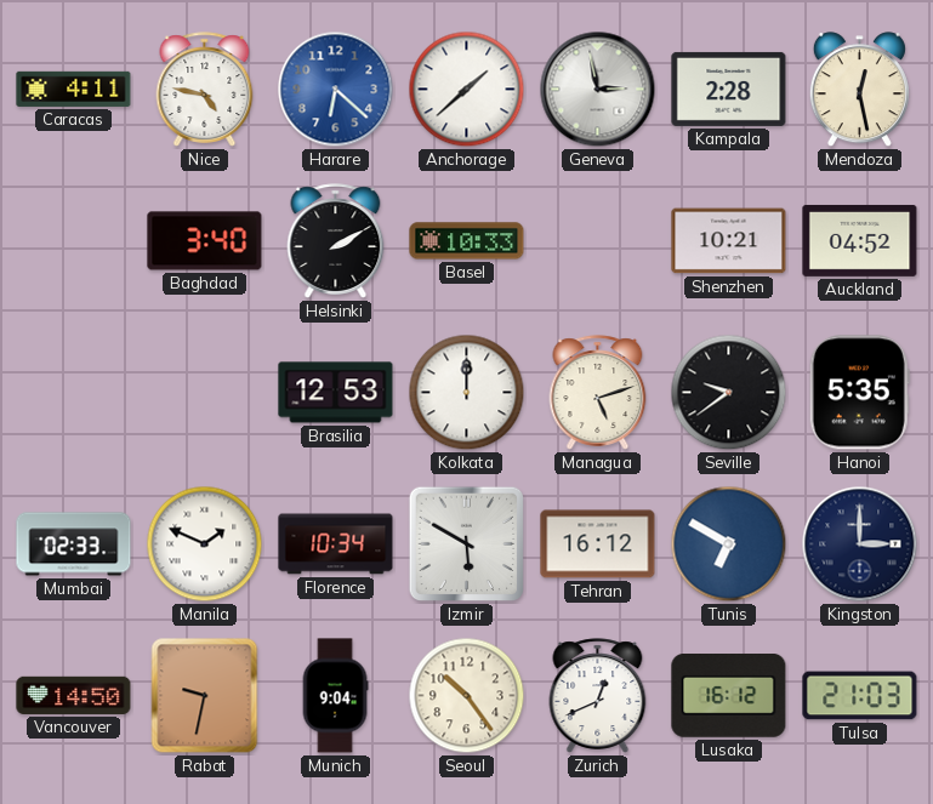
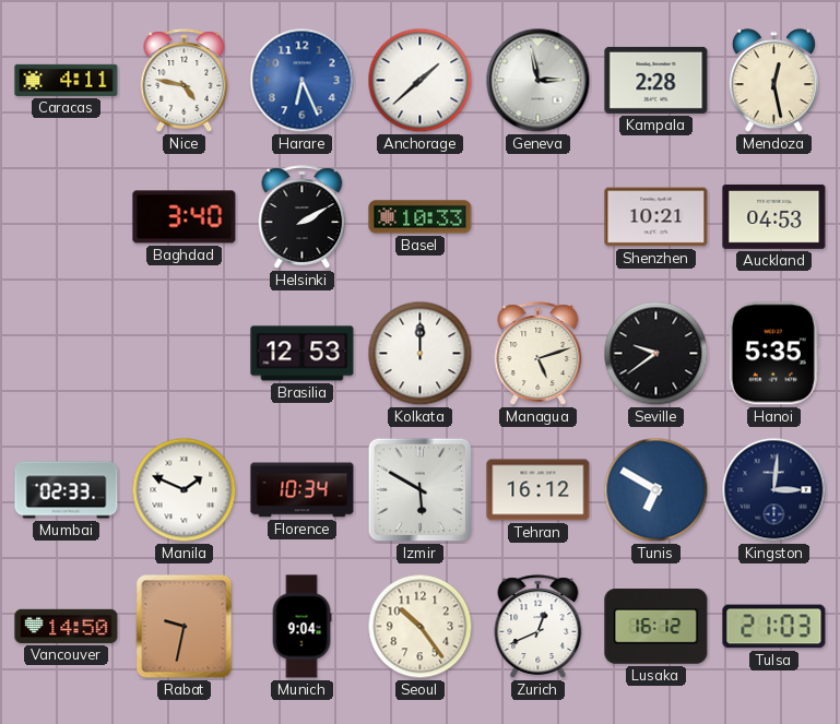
Harare: 6:22 -> 6:26
Auckland: 04:52 -> 04:53
Kingston: 3:00 -> 3:01
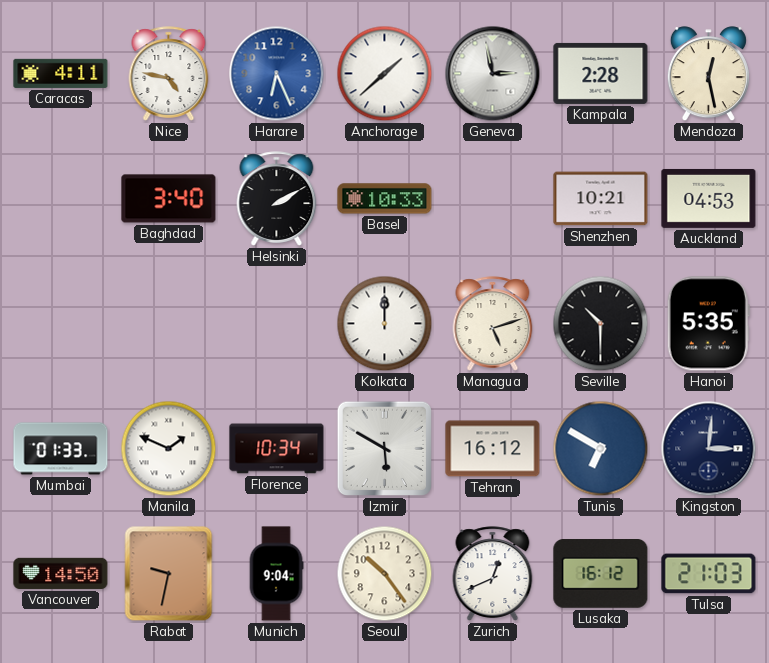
Brasilia: 12:53 -> none
Seville: 9:39 -> 10:30
Mumbai: 02:33 -> 01:33
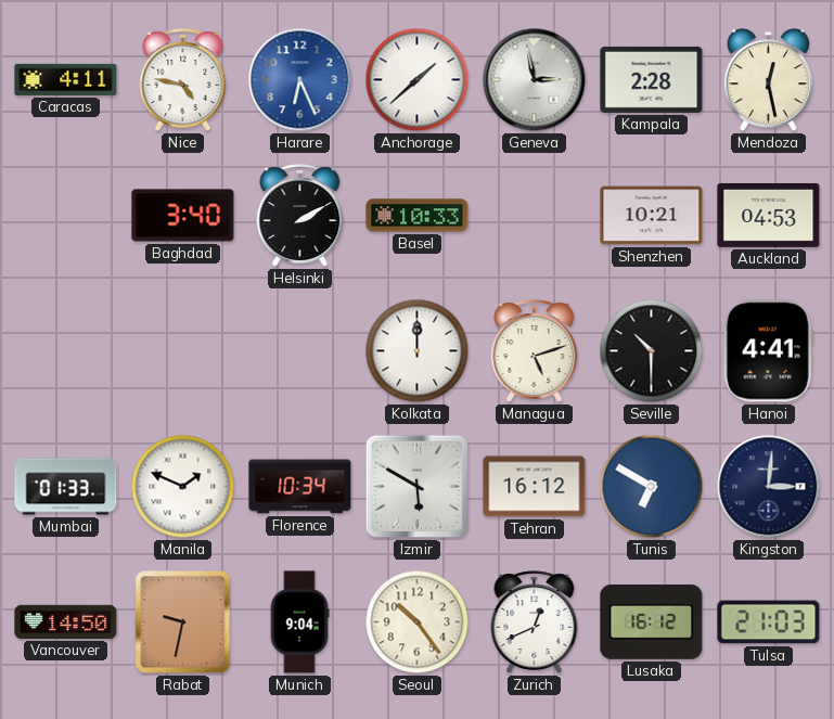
Hanoi: 5:35 -> 4:41
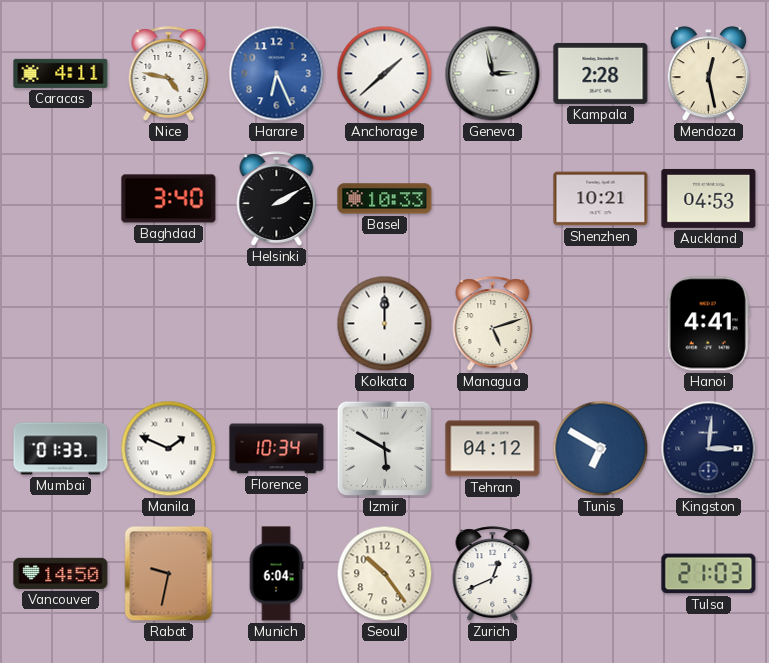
Seville: 10:30 -> none
Tehran: 16:12 -> 04:12
Munich: 9:04 -> 6:04
Lusaka: 16:12 -> none
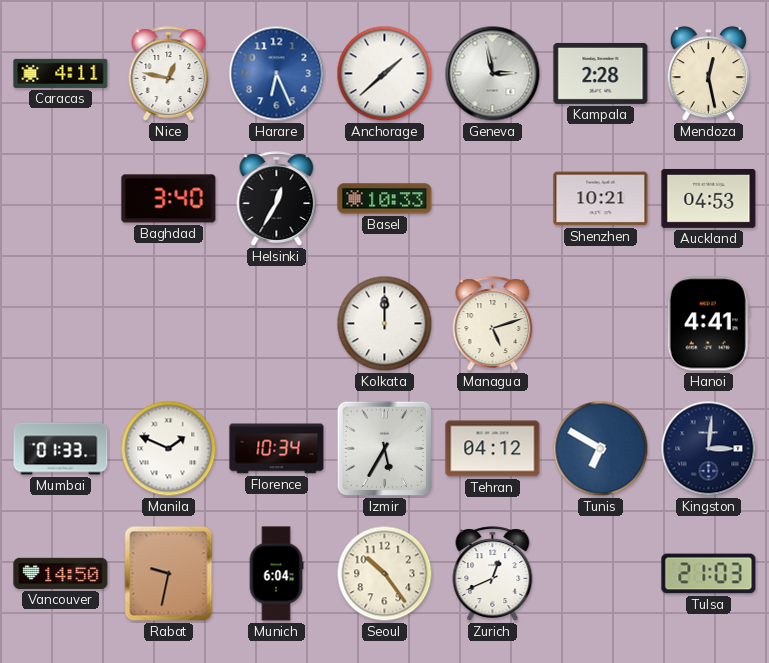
Nice: 4:47 -> 12:47
Helsinki: 2:10 -> 12:35
Izmir: 5:50 -> 5:35
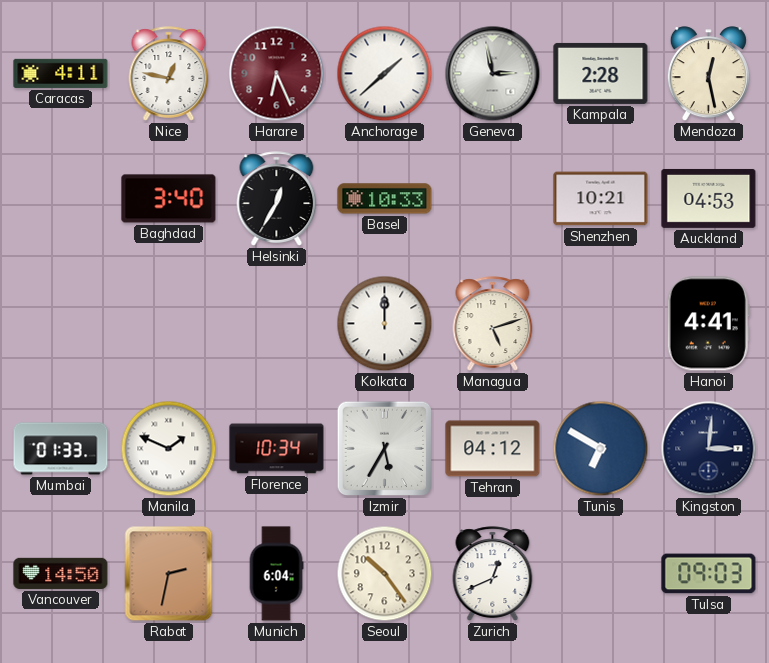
Harare dial: blue -> burgundy
Rabat: 9:32 -> 2:32
Tulsa: 21:03 -> 09:03
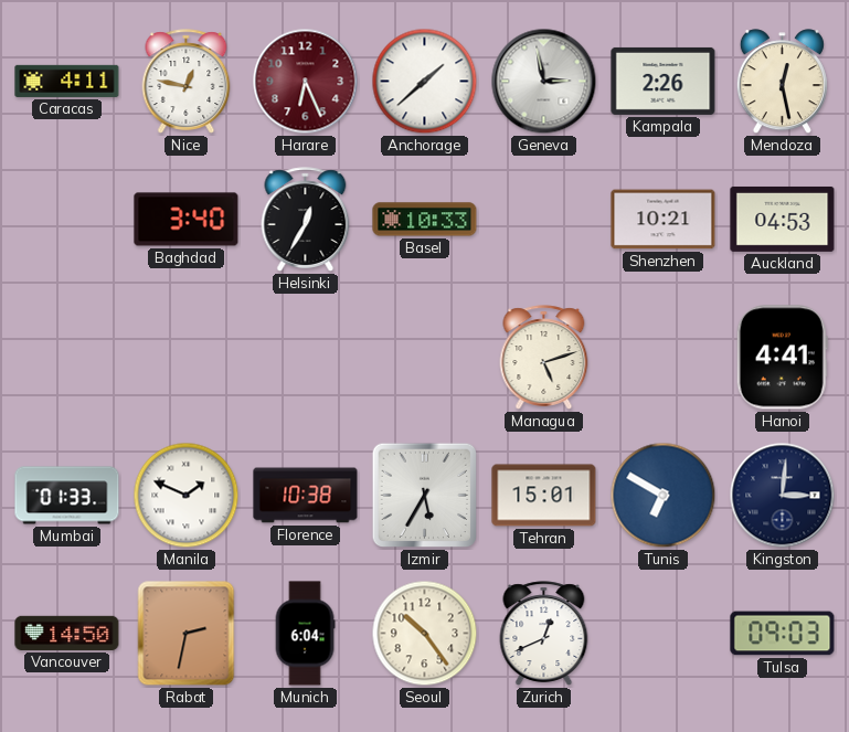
Kampala: 2:28 -> 2:26
Kolkata: 12:00 -> none
Florence: 10:34 -> 10:38
Tehran: 04:12 -> 15:01
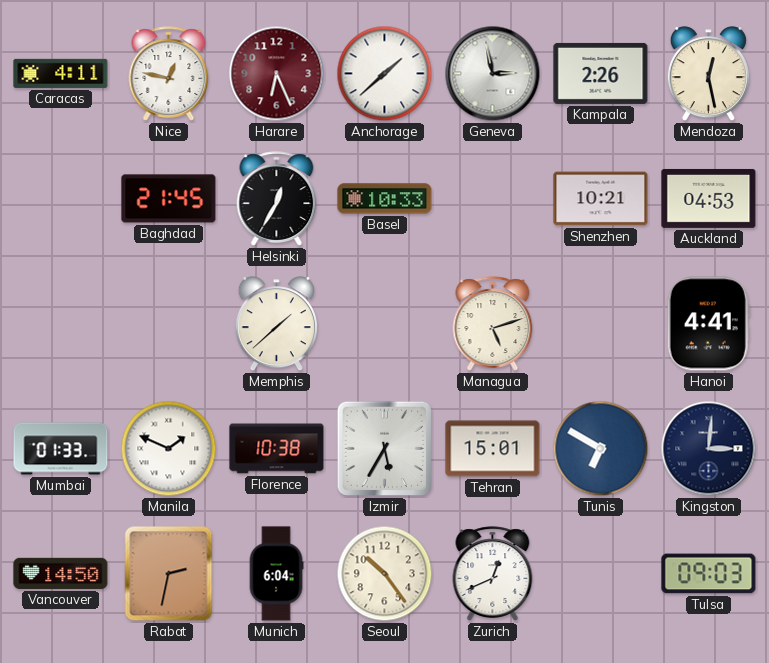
Baghdad: 3:40 -> 21:45
Memphis: none -> 1:38
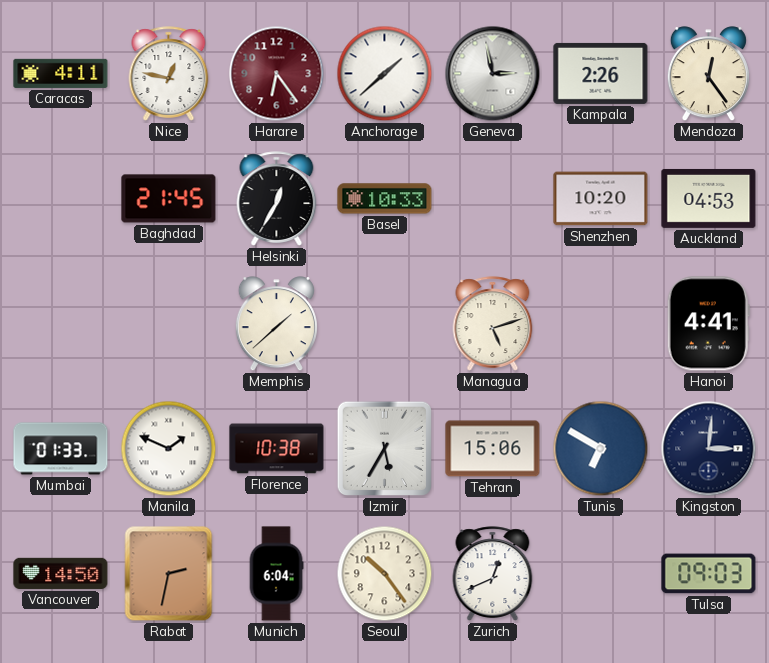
Harare: 6:26 -> 6:24
Mendoza: 12:28 -> 12:24
Shenzhen: 10:21 -> 10:20
Tehran: 15:01 -> 15:06
